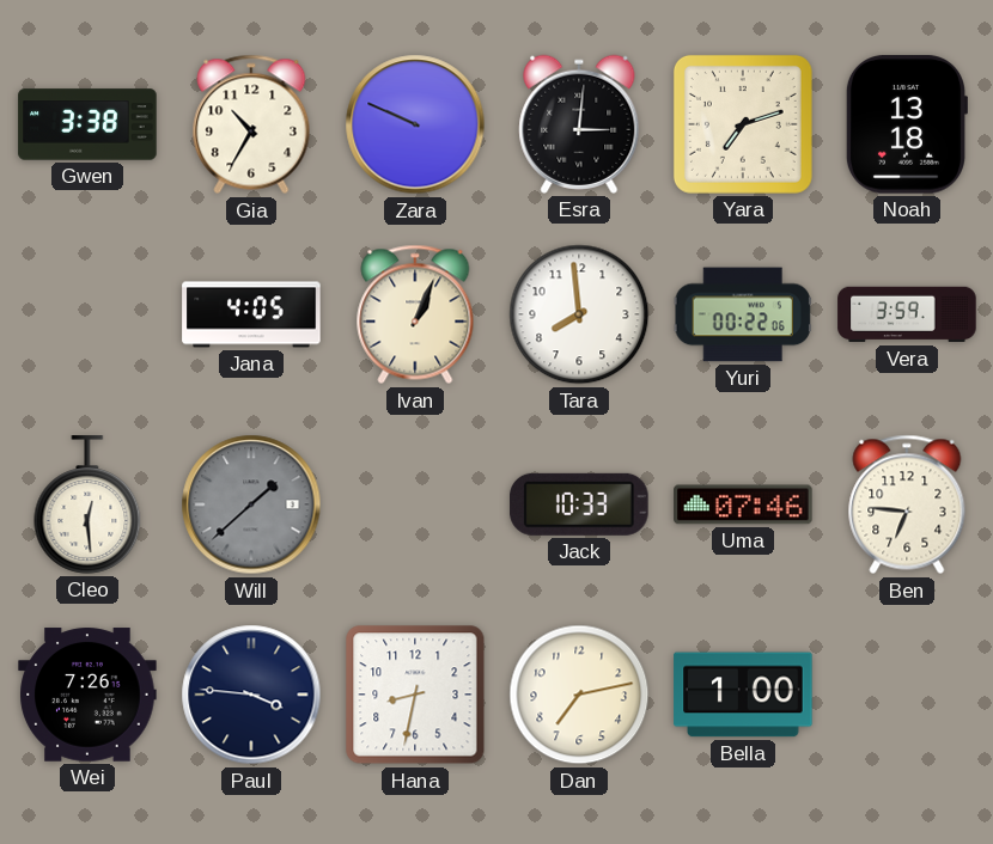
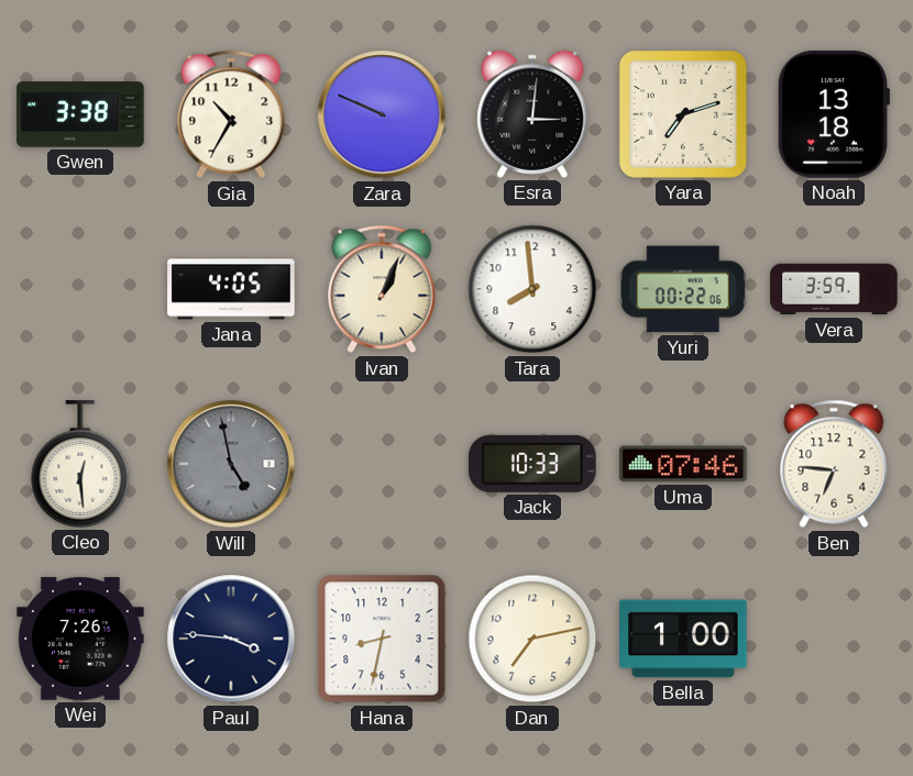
Will: 1:38 -> 4:58
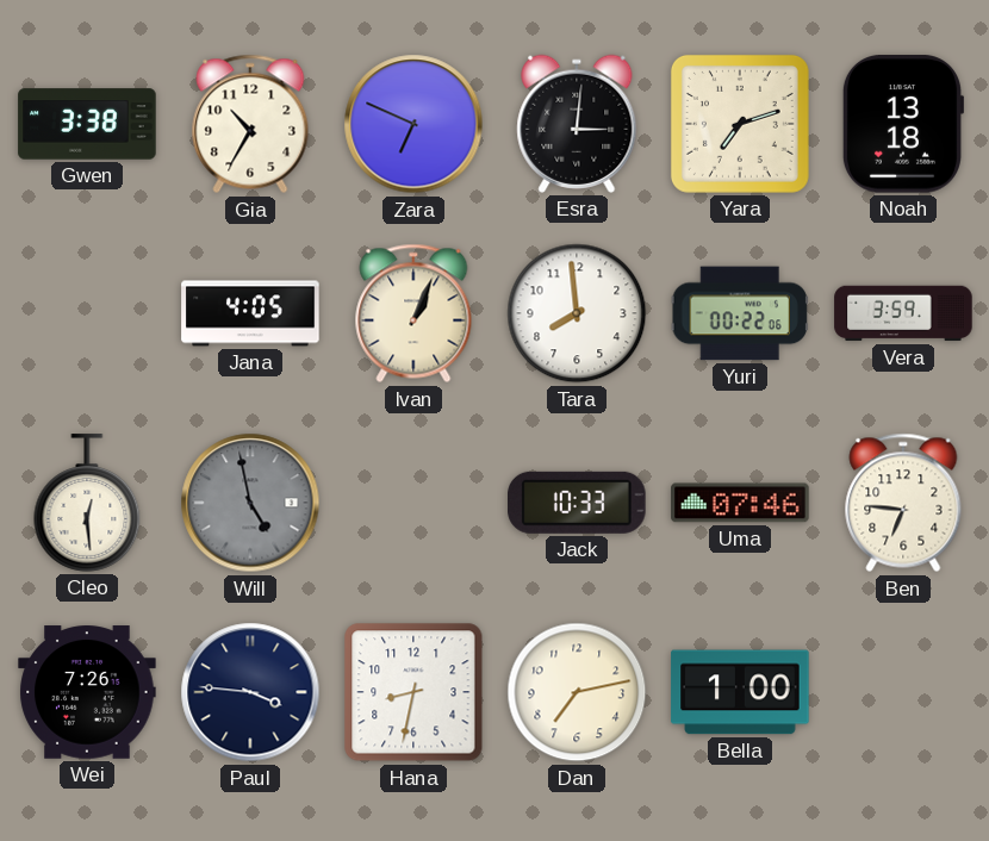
Zara: 9:49 -> 6:49
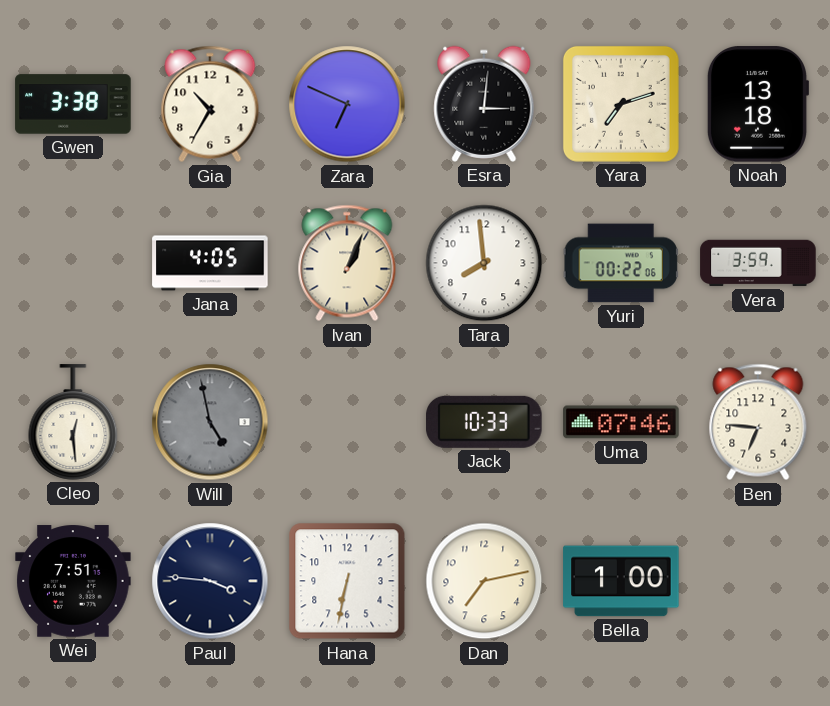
Wei: 7:26 -> 7:51
Hana: 8:32 -> 6:32
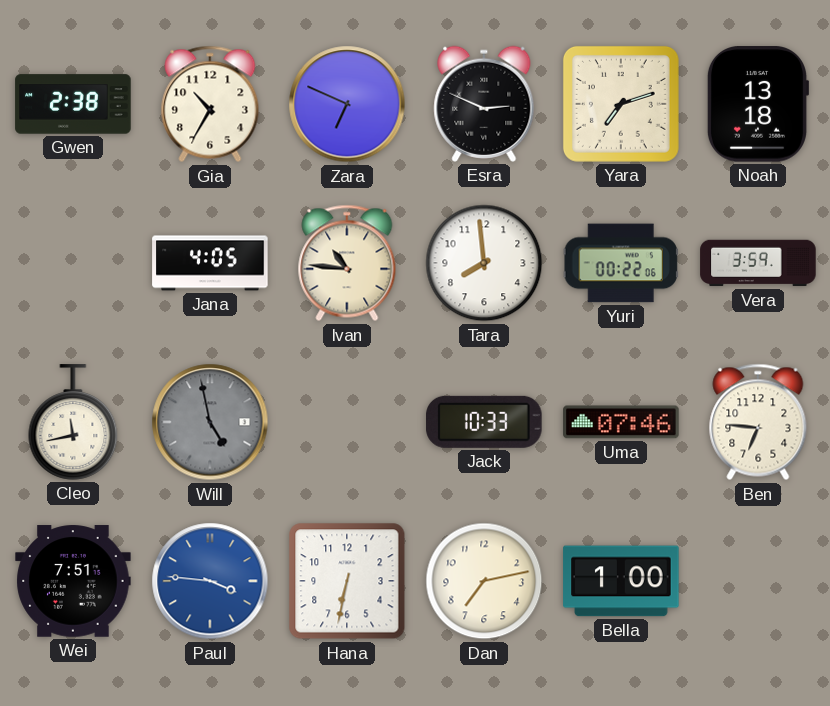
Gwen: 3:38 -> 2:38
Esra: 3:01 -> 2:49
Ivan: 1:04 -> 10:46
Cleo: 12:29 -> 11:43
Paul dial: navy -> blue
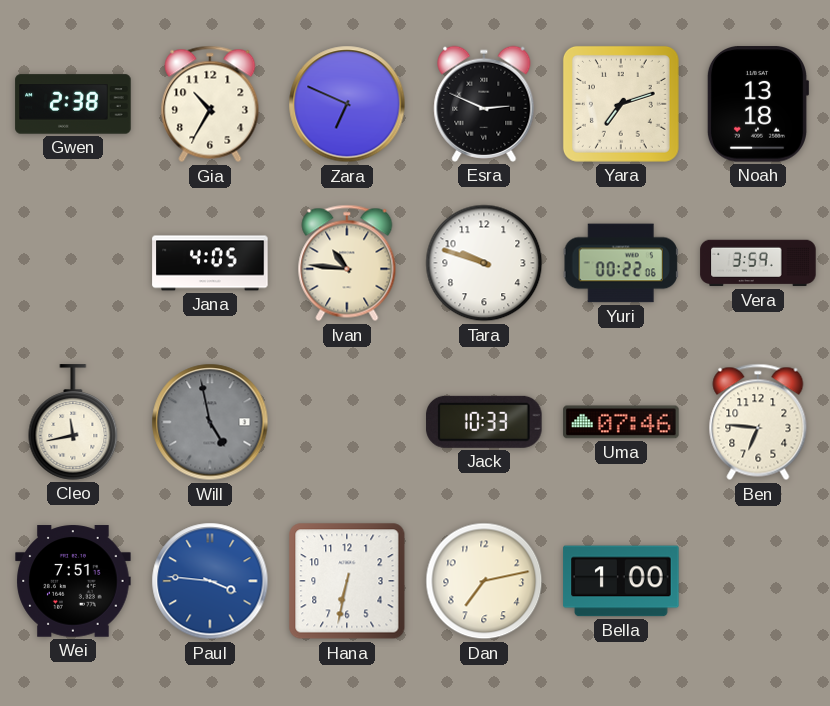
Tara: 7:59 -> 9:48
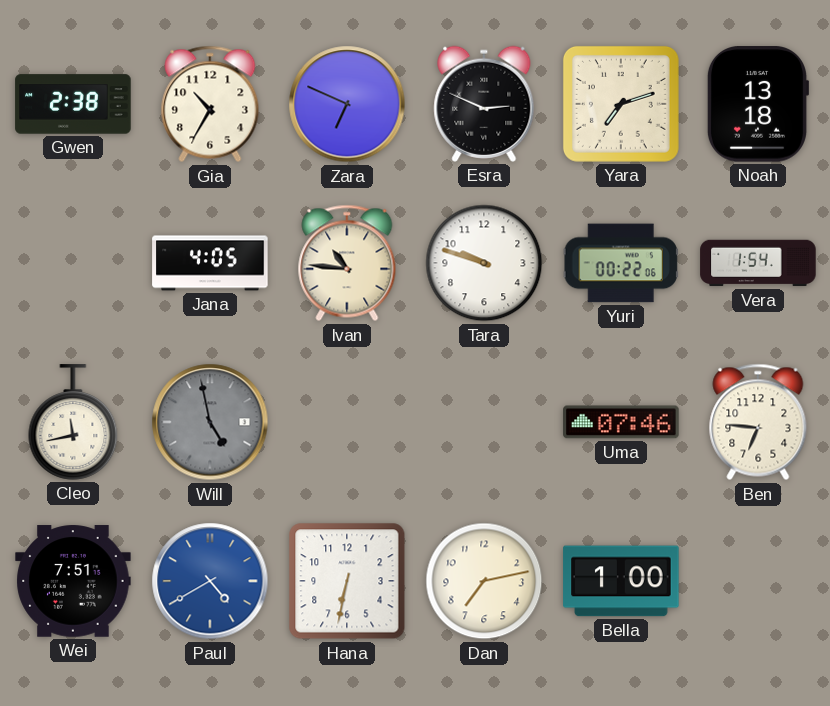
Vera: 3:59 -> 1:54
Jack: 10:33 -> none
Paul: 3:46 -> 4:40
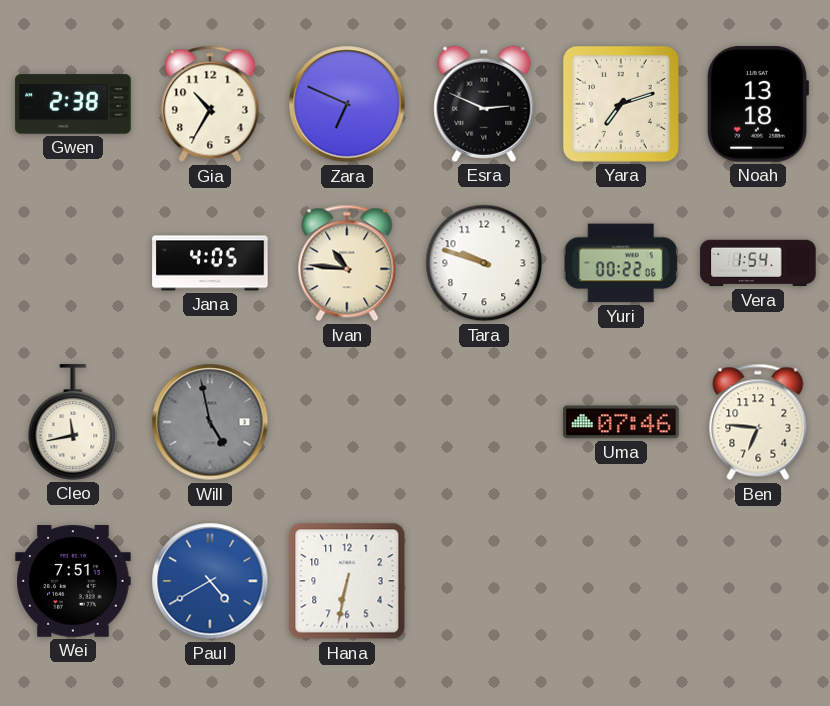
Dan: 7:13 -> none
Bella: 1:00 -> none
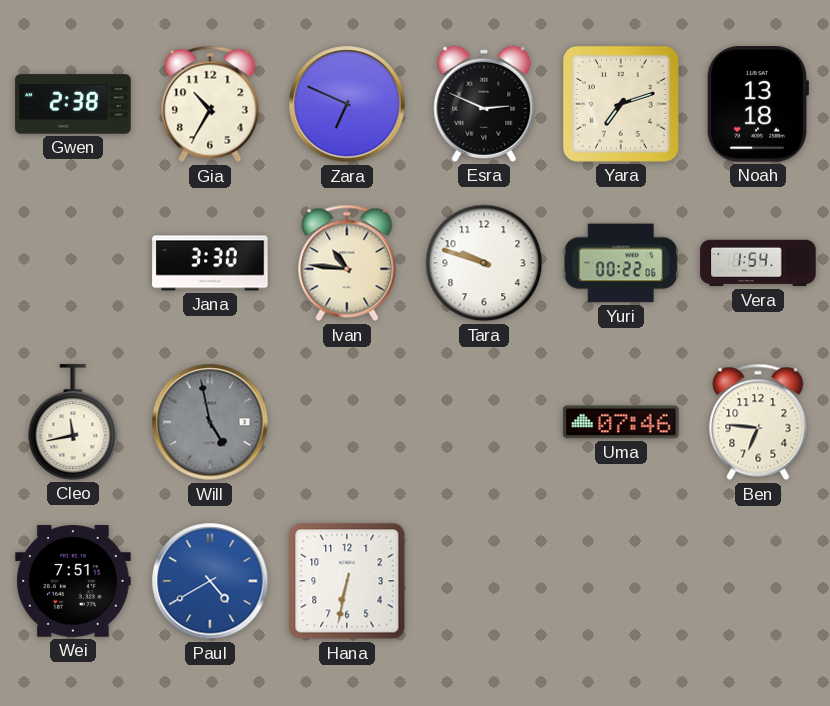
Jana: 4:05 -> 3:30
